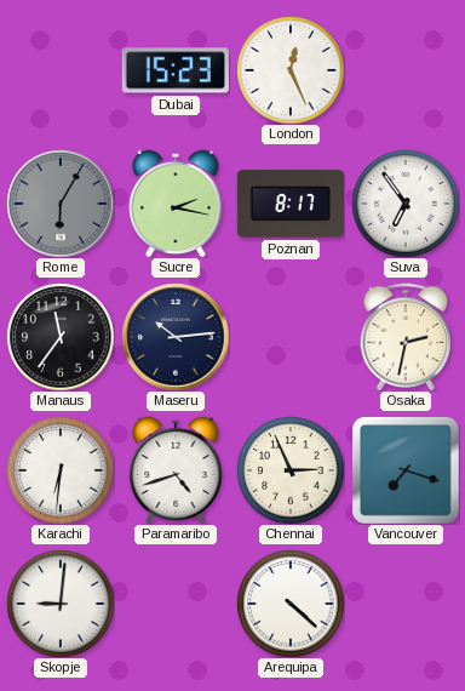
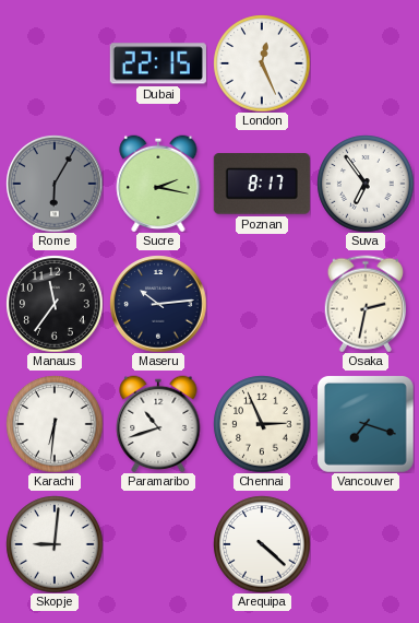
Dubai: 15:23 -> 22:15
Paramaribo: 4:42 -> 10:42
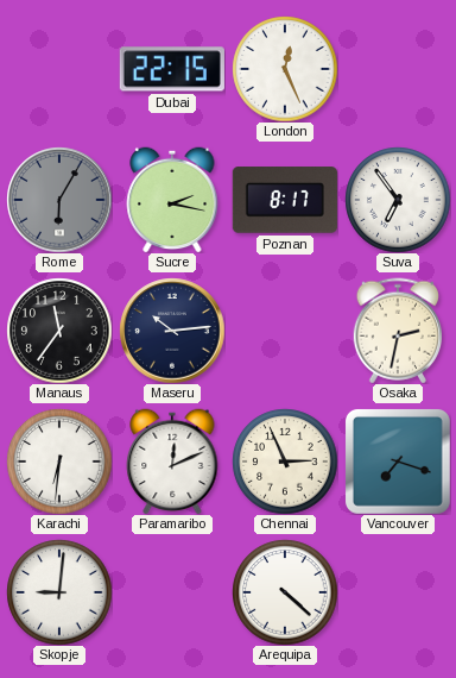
Paramaribo: 10:42 -> 12:11
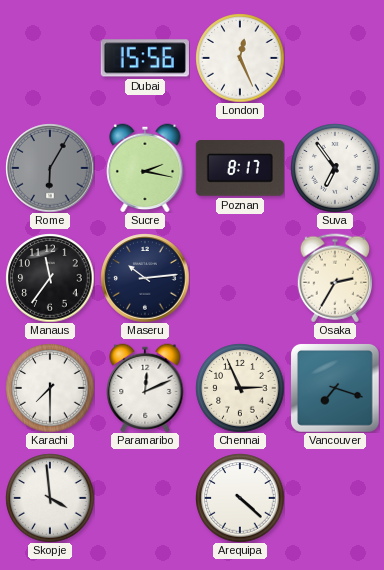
Dubai: 22:15 -> 15:56
Osaka: 2:32 -> 2:35
Karachi: 6:31 -> 7:30
Skopje: 9:01 -> 3:59
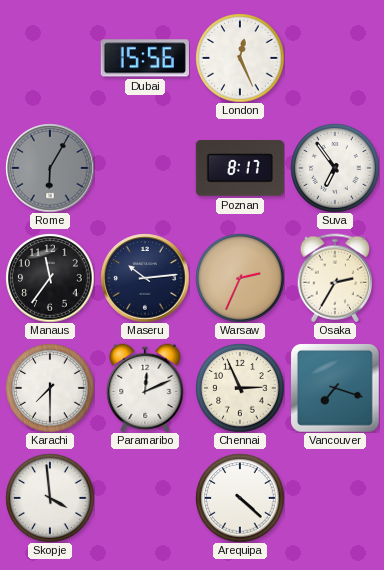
Sucre: 2:17 -> none
Warsaw: none -> 2:34
